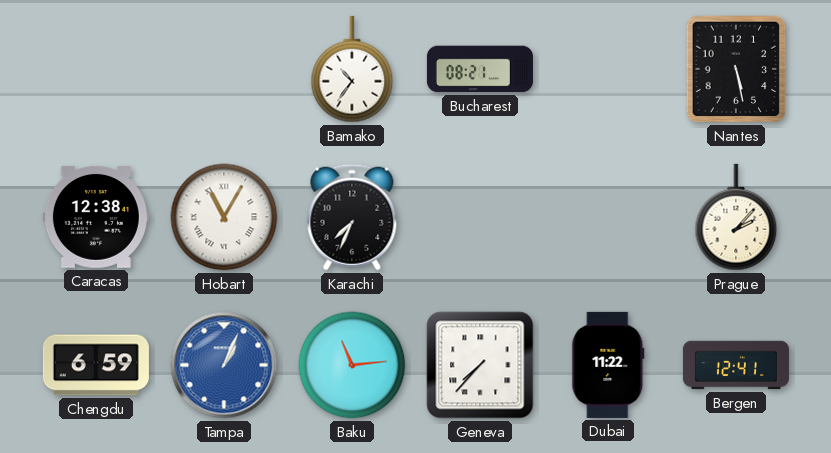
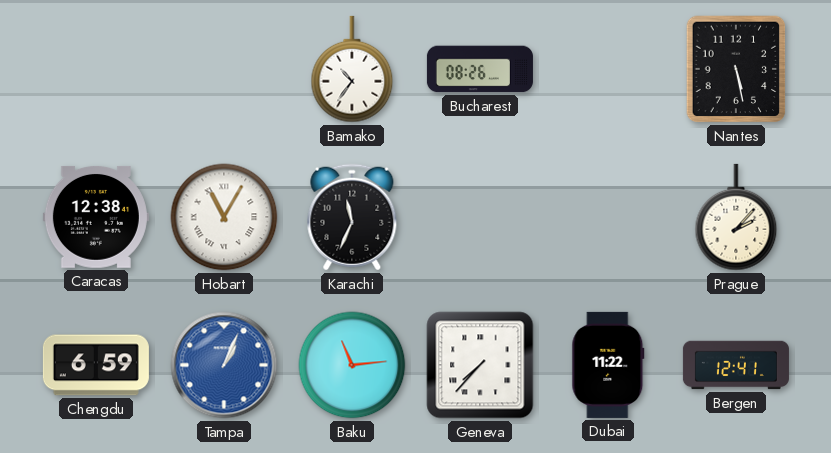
Bucharest: 08:21 -> 08:26
Karachi: 7:34 -> 11:34
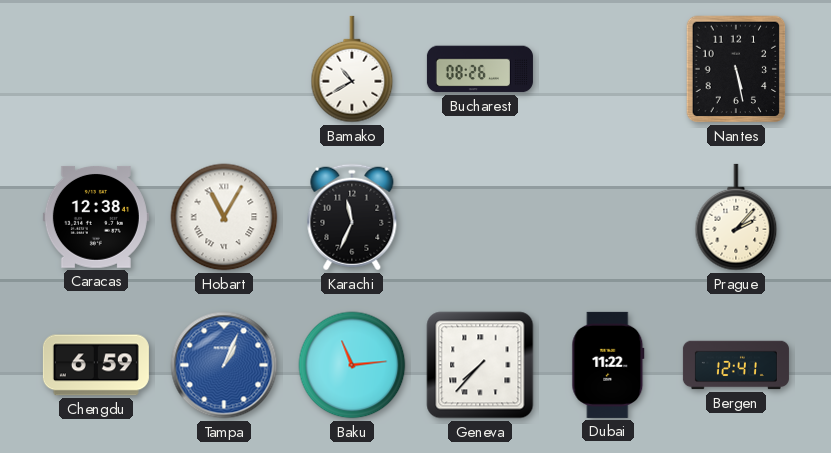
Bamako: 10:36 -> 10:40
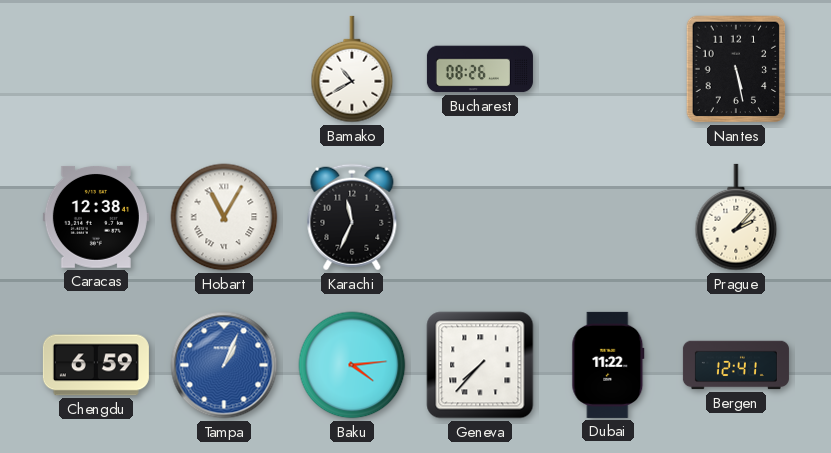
Baku: 11:14 -> 4:14
